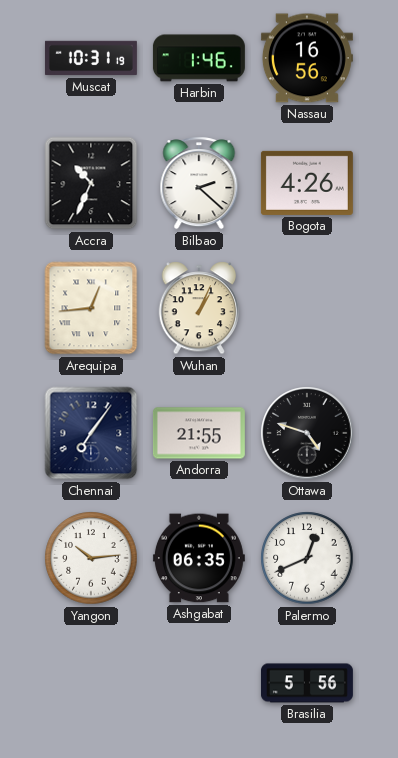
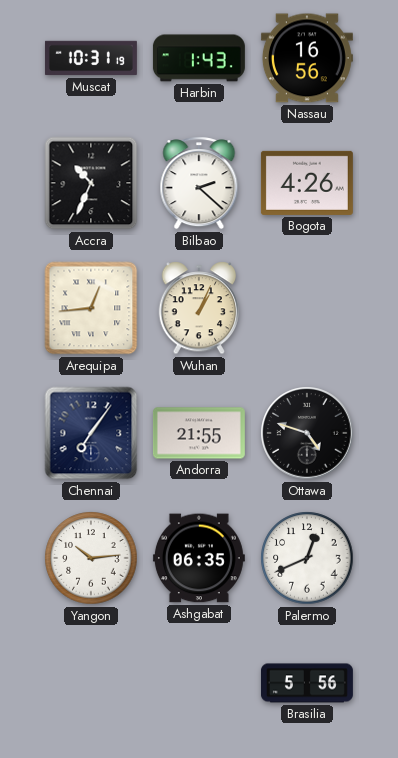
Harbin: 1:46 -> 1:43
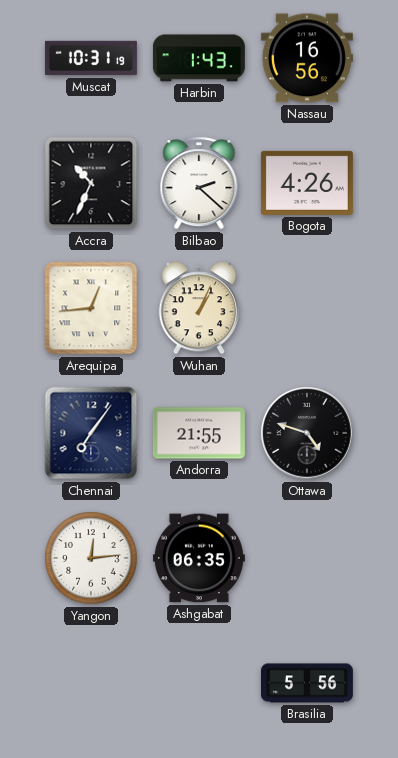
Yangon: 10:14 -> 12:14
Palermo: 12:41 -> none
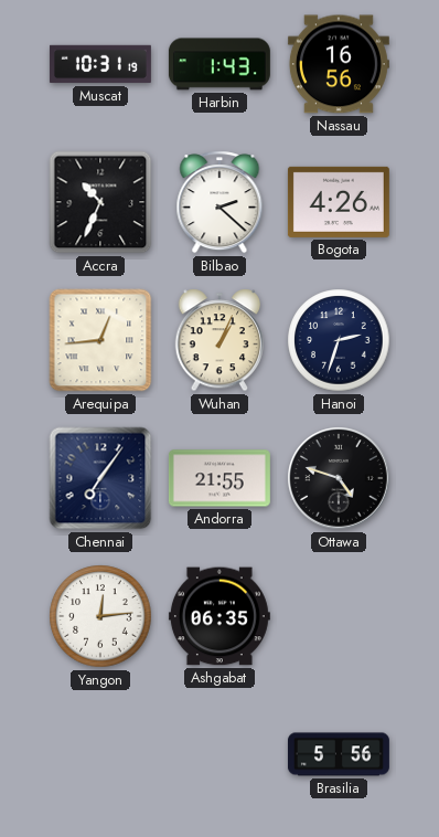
Hanoi: none -> 2:33
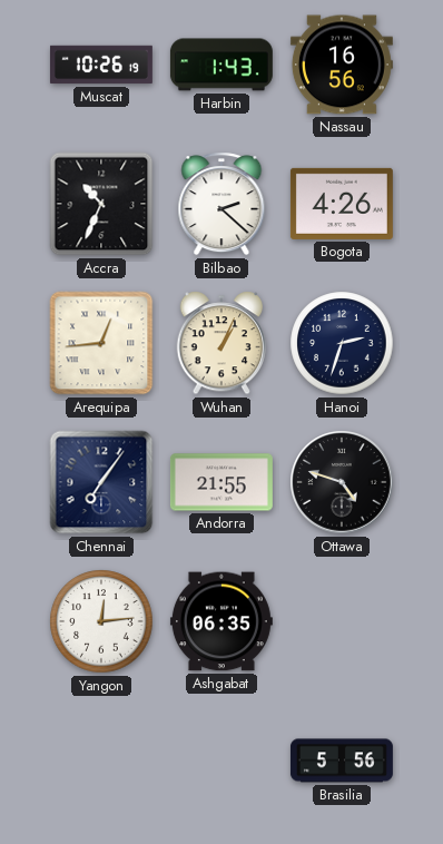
Muscat: 10:31 -> 10:26
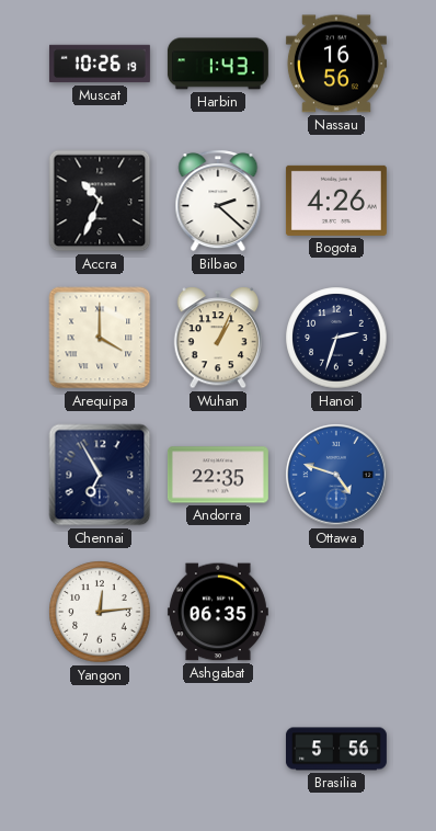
Arequipa: 12:44 -> 4:00
Chennai: 7:06 -> 6:55
Andorra: 21:55 -> 22:35
Ottawa dial: black -> blue
